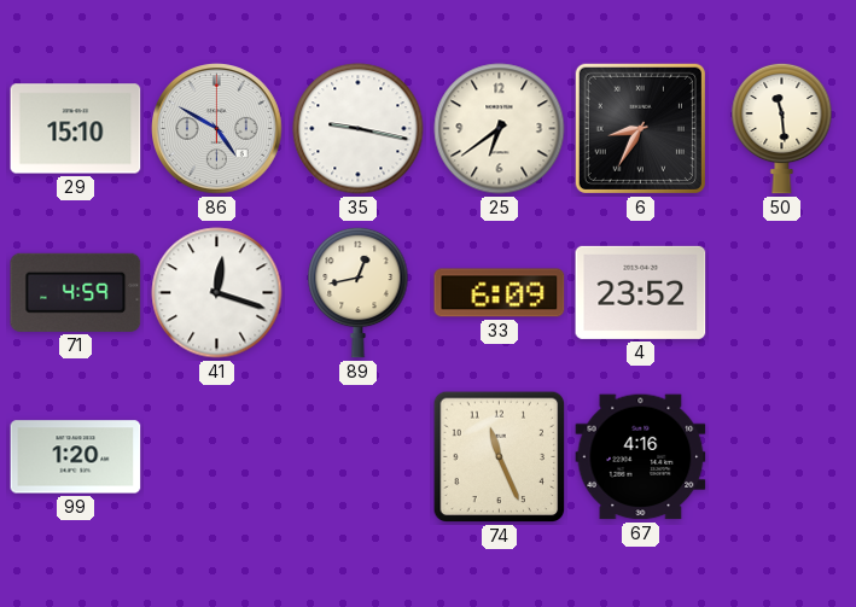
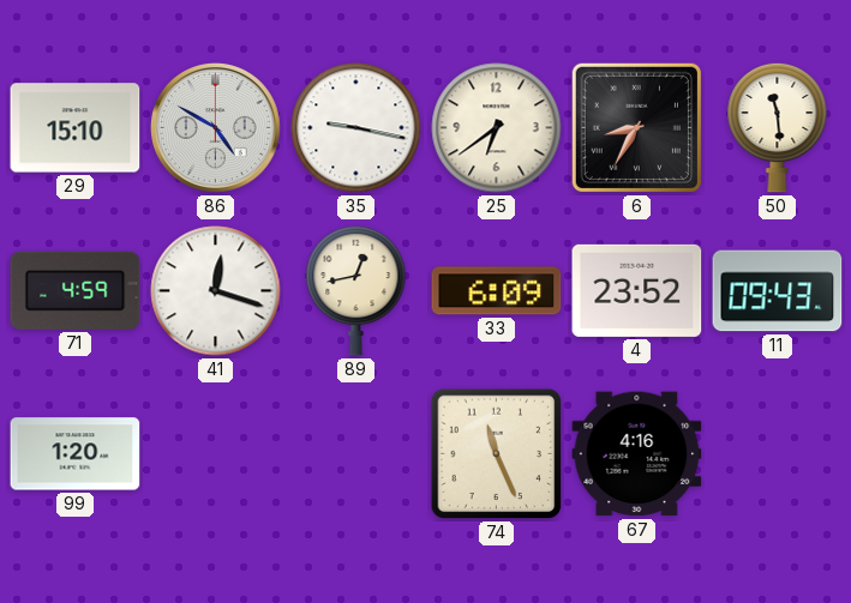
11: none -> 09:43
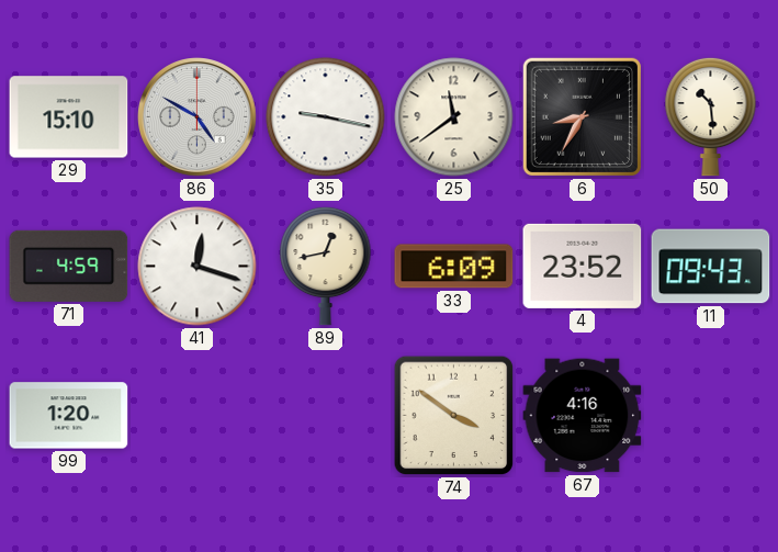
25: 6:39 -> 11:39
50: 11:29 -> 10:29
74: 11:26 -> 3:51
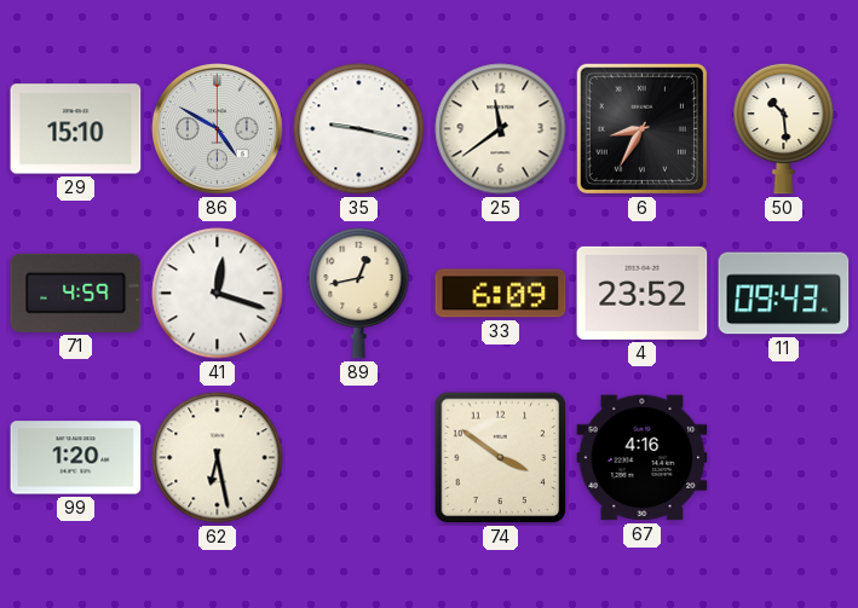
62: none -> 6:28
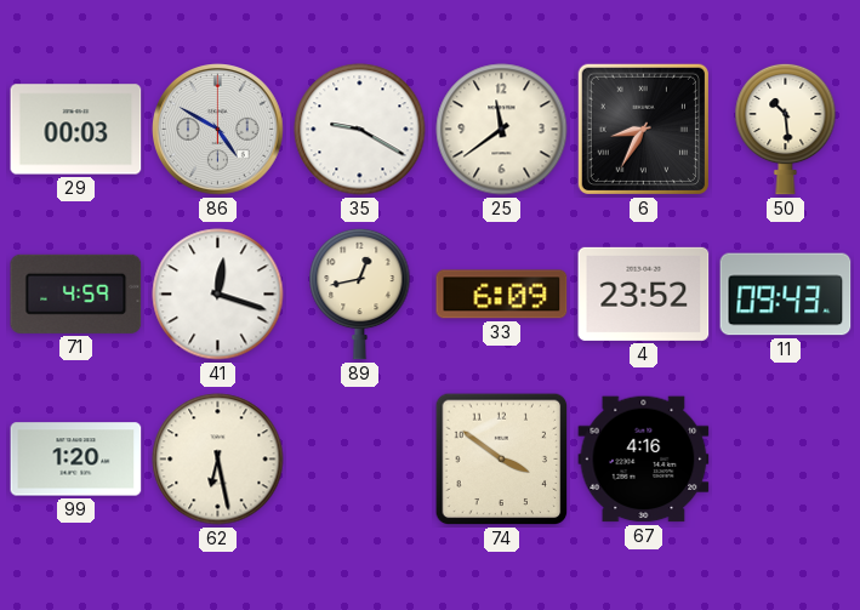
29: 15:10 -> 00:03
35: 9:17 -> 9:20
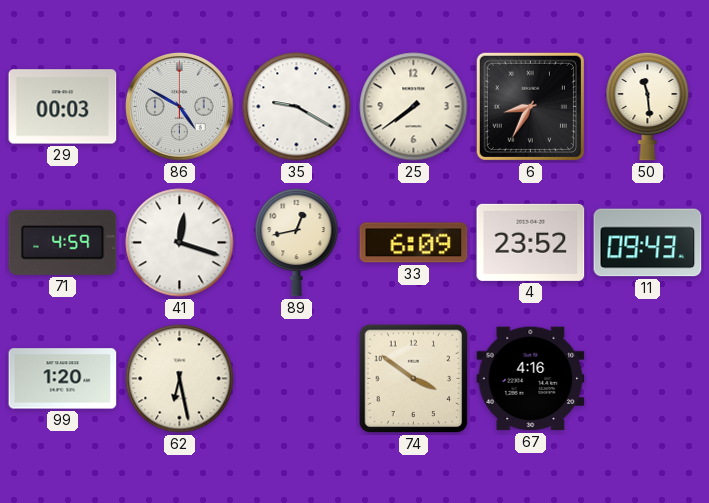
25: 11:39 -> 7:39
50: 10:29 -> 11:29
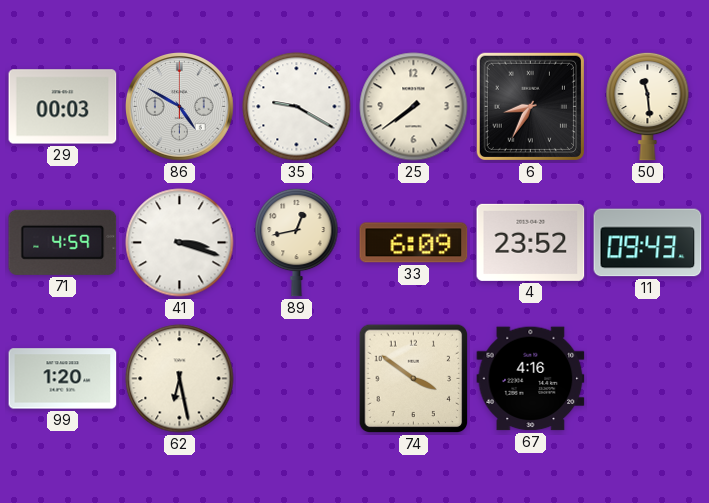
41: 12:18 -> 3:18
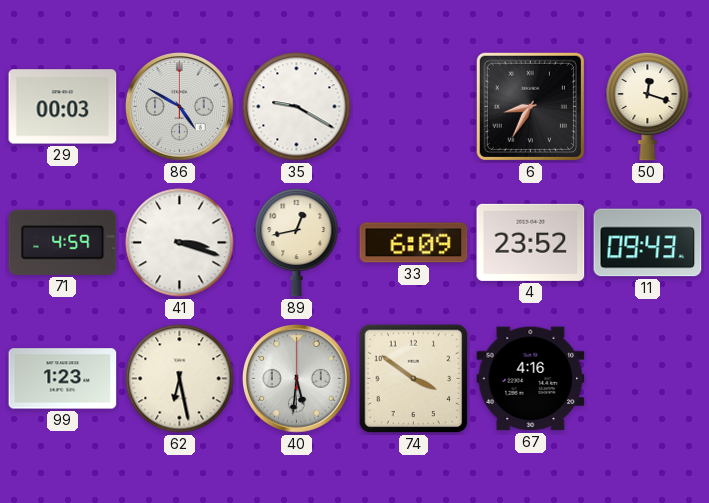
25: 7:39 -> none
50: 11:29 -> 12:18
99: 1:20 -> 1:23
40: none -> 5:31
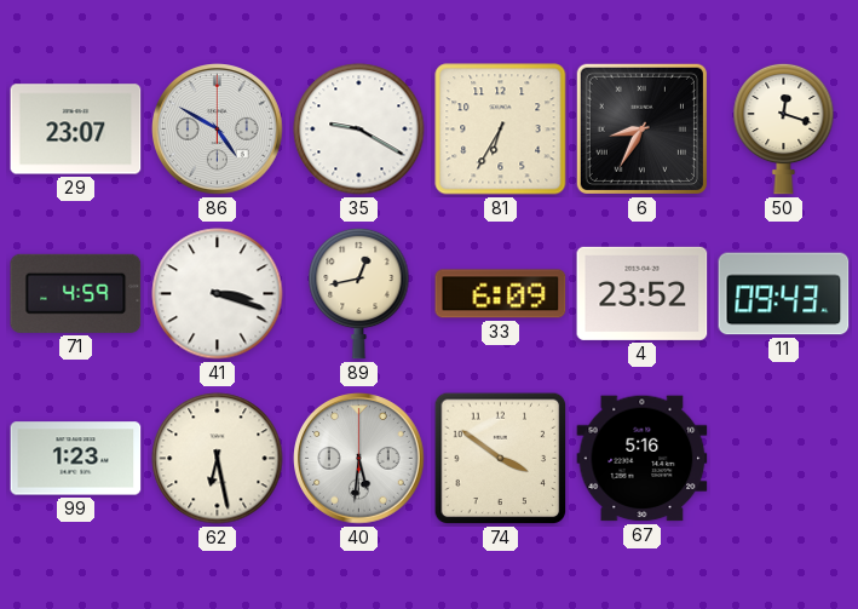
29: 00:03 -> 23:07
81: none -> 6:35
67: 4:16 -> 5:16
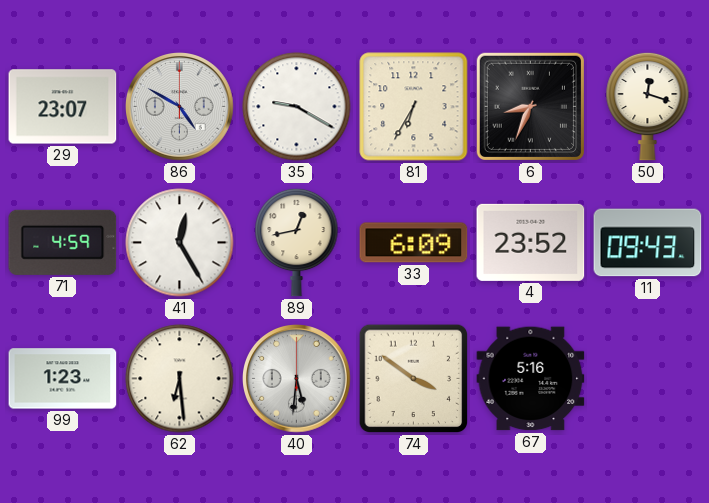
6: 8:35 -> 8:34
41: 3:18 -> 12:25
62: 6:28 -> 6:29
